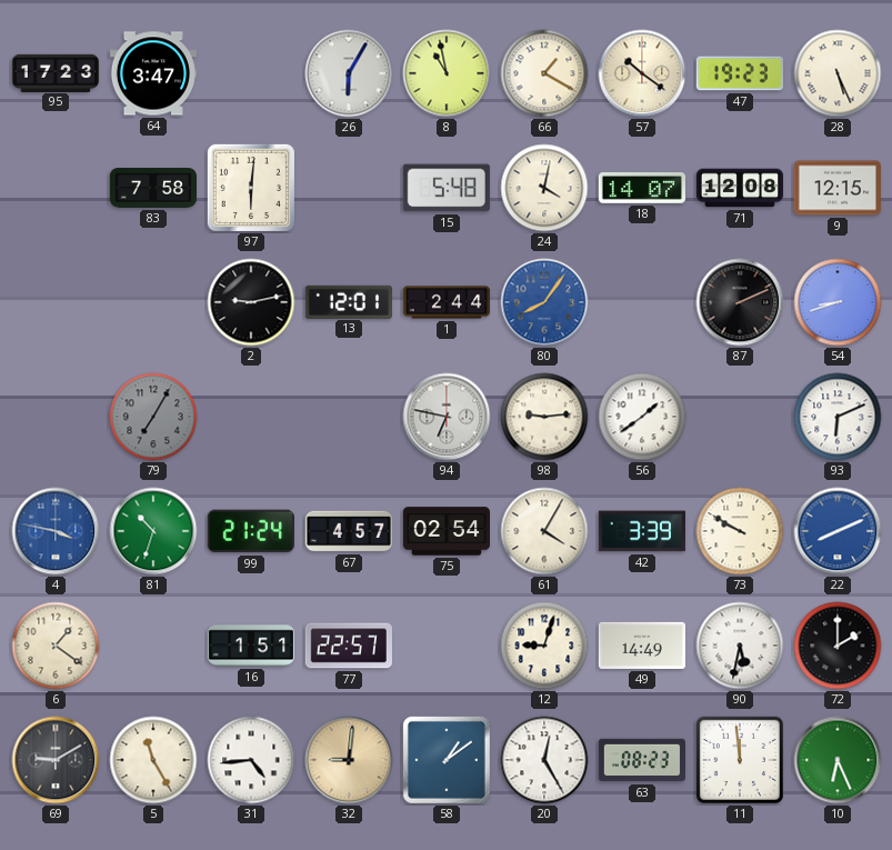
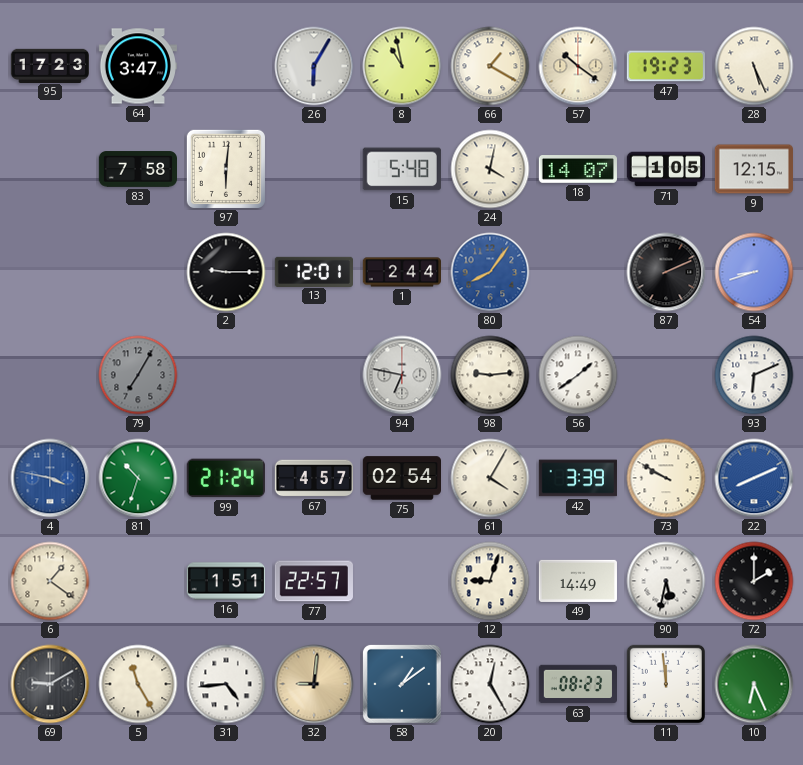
71: 12:08 -> 1:05
2: 9:13 -> 9:15
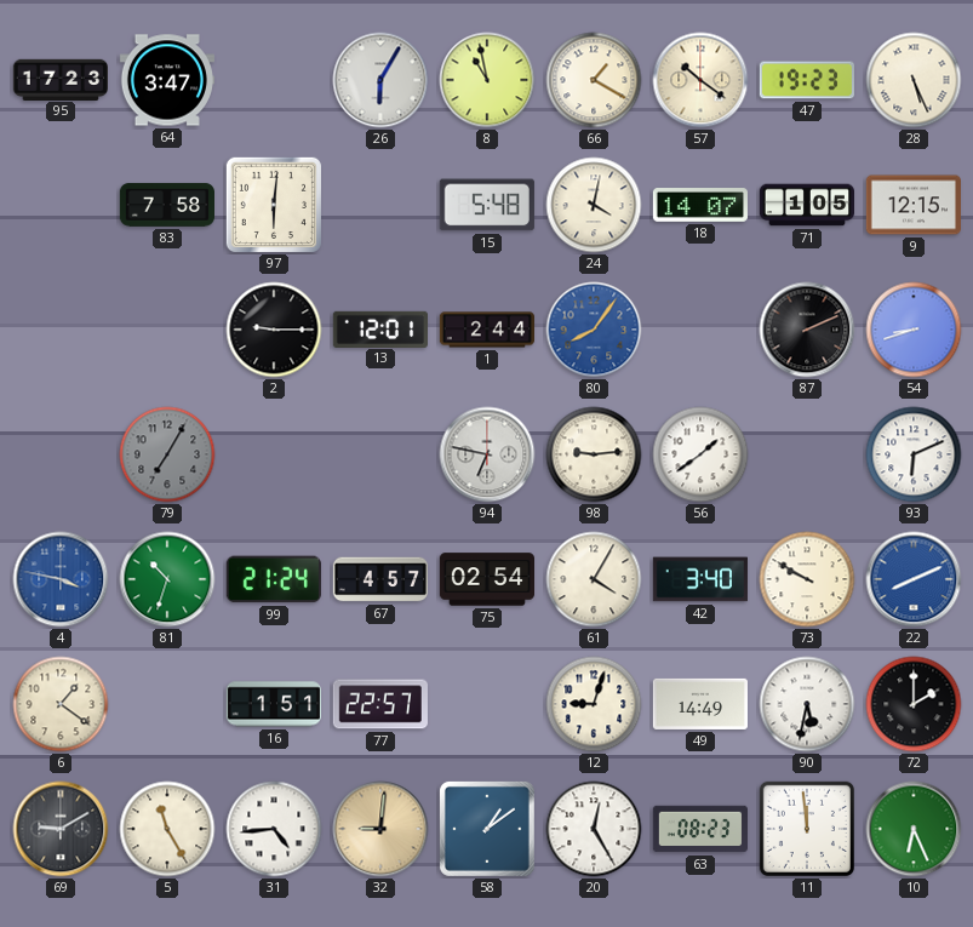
42: 3:39 -> 3:40
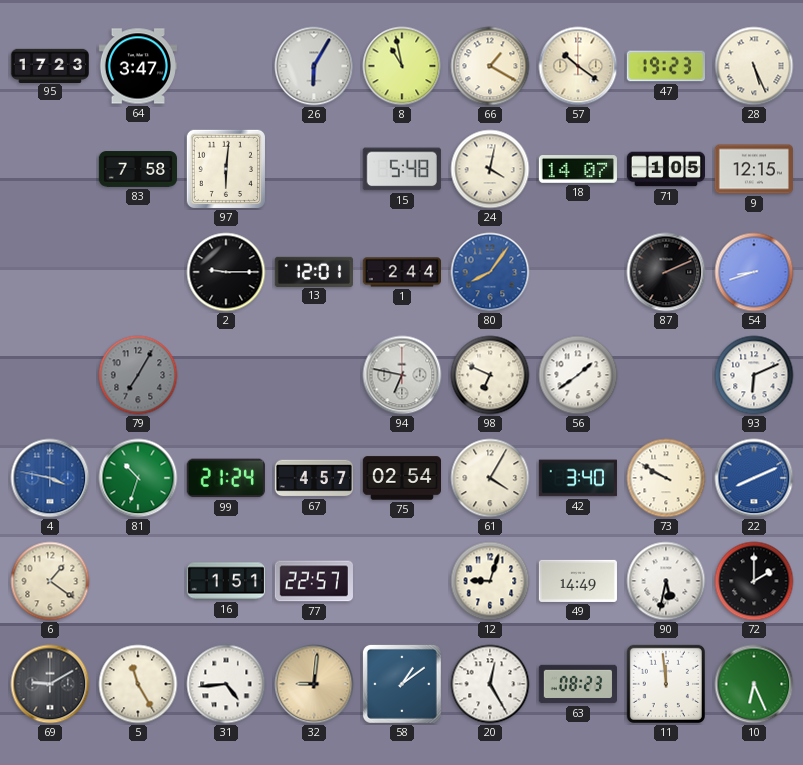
98: 9:14 -> 6:49
